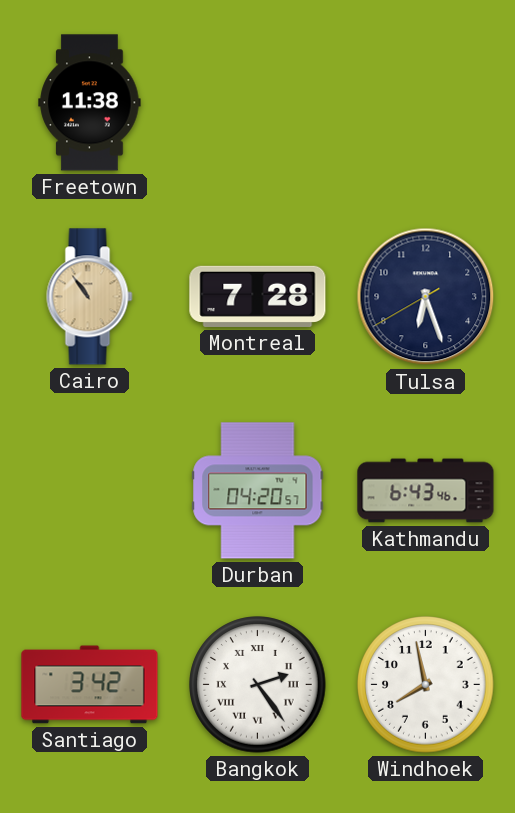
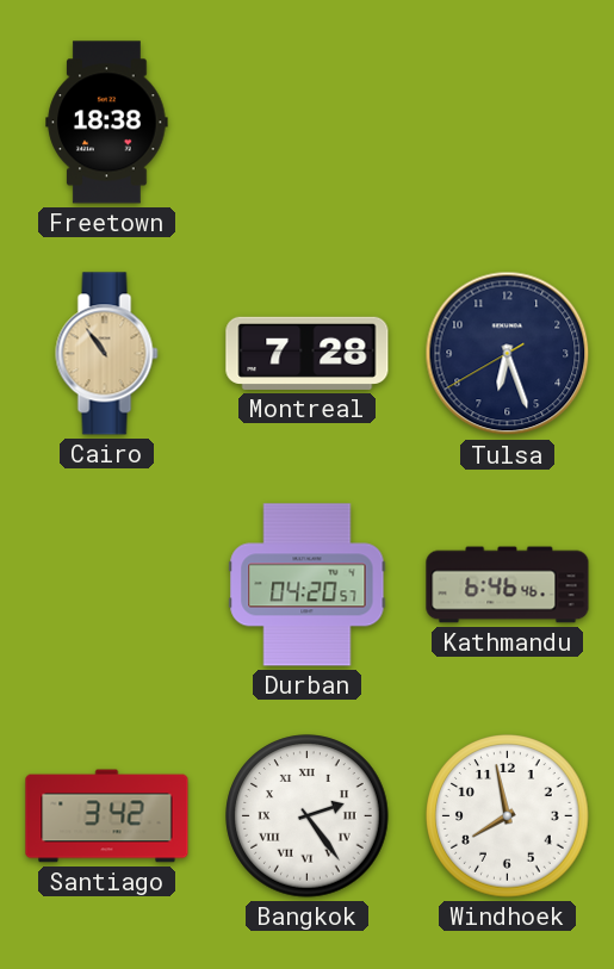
Freetown: 11:38 -> 18:38
Kathmandu: 6:43 -> 6:46
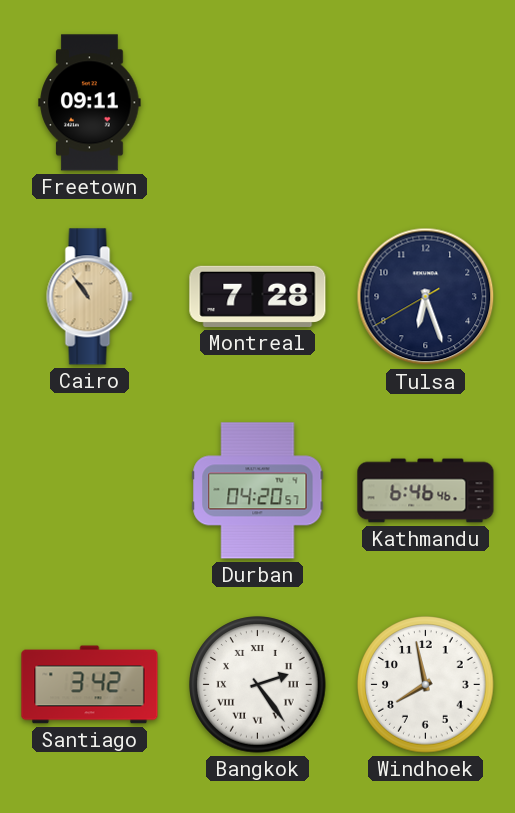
Freetown: 18:38 -> 09:11
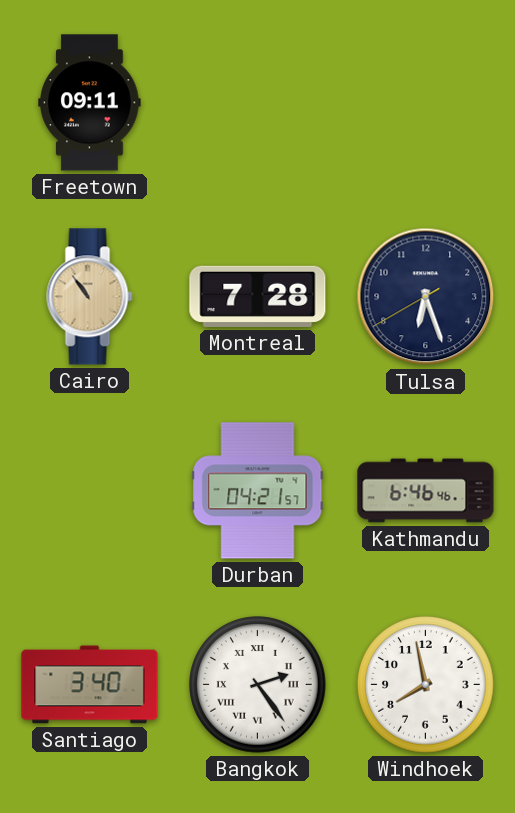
Durban: 04:20 -> 04:21
Santiago: 3:42 -> 3:40
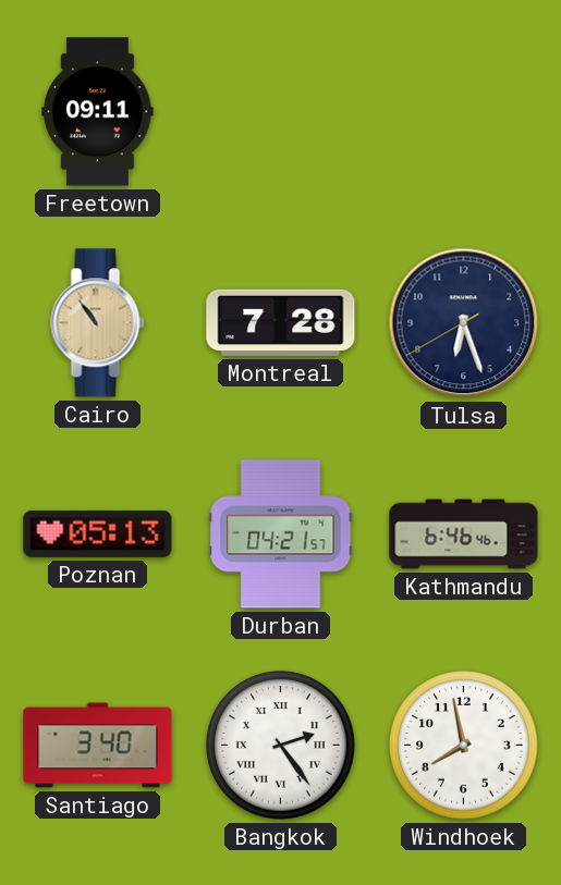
Poznan: none -> 05:13
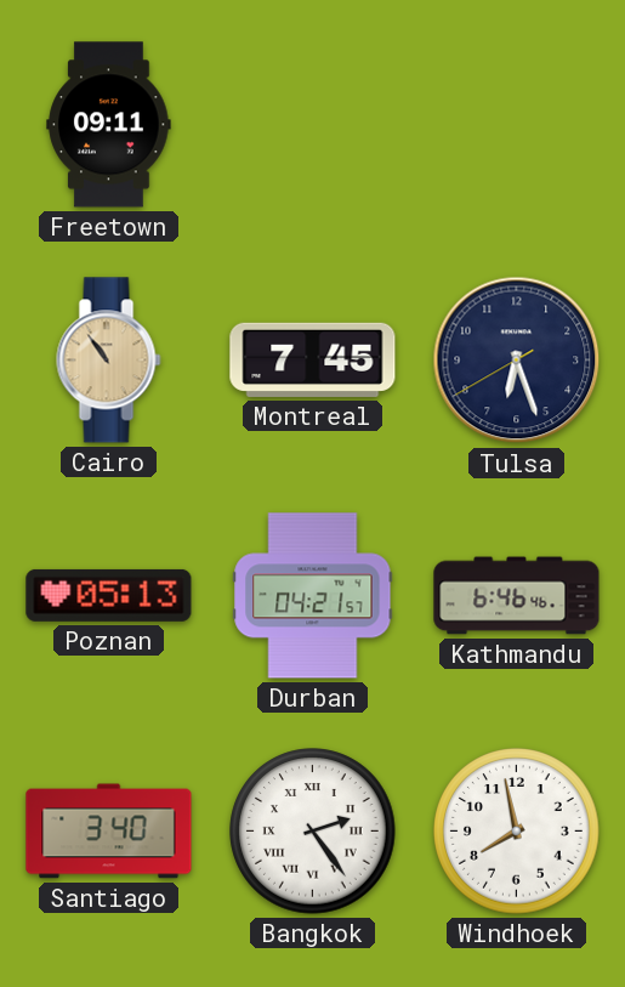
Montreal: 7:28 -> 7:45
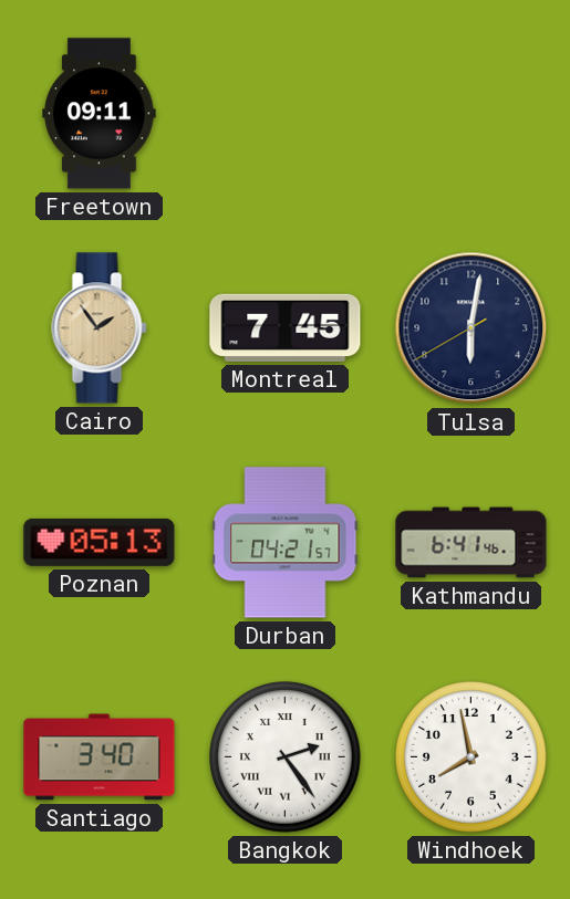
Cairo: 10:54 -> 1:54
Tulsa: 6:26 -> 6:01
Kathmandu: 6:46 -> 6:41
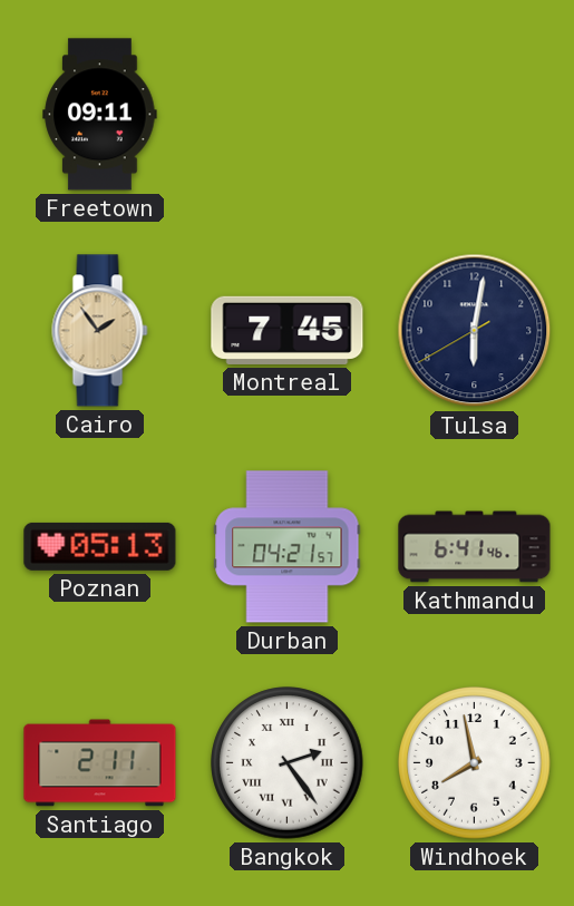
Santiago: 3:40 -> 2:11
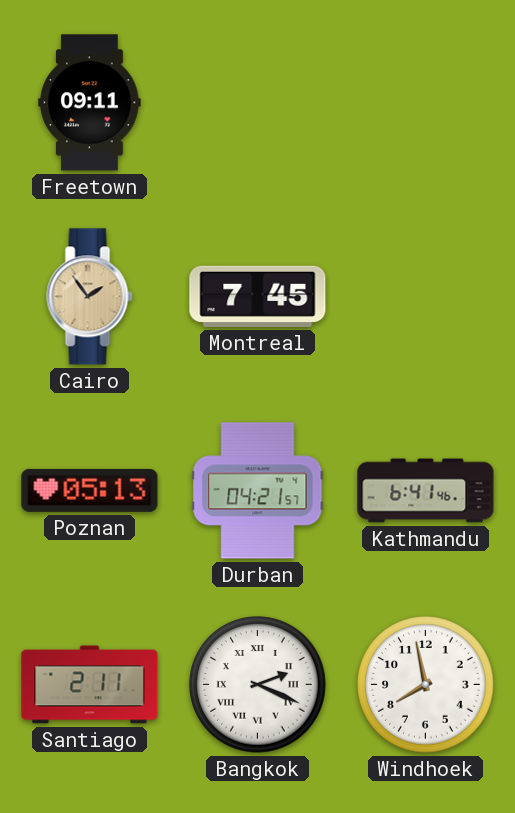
Tulsa: 6:01 -> none
Bangkok: 2:24 -> 2:19
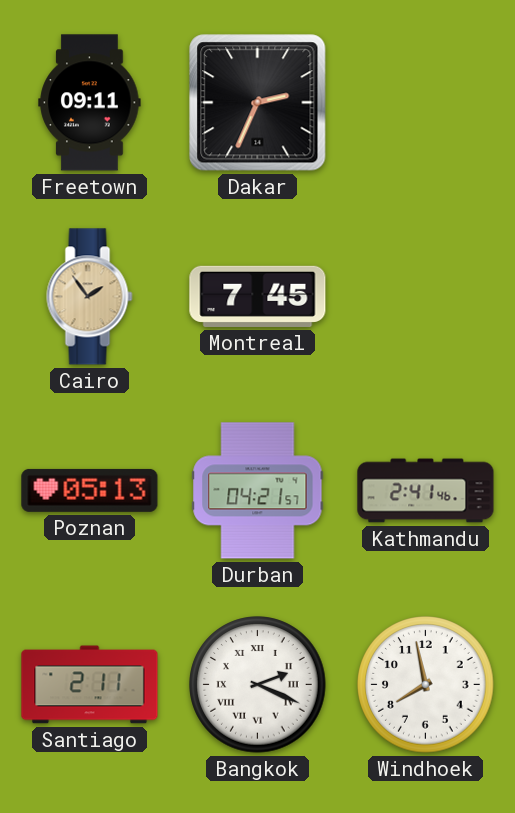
Dakar: none -> 2:34
Kathmandu: 6:41 -> 2:41
